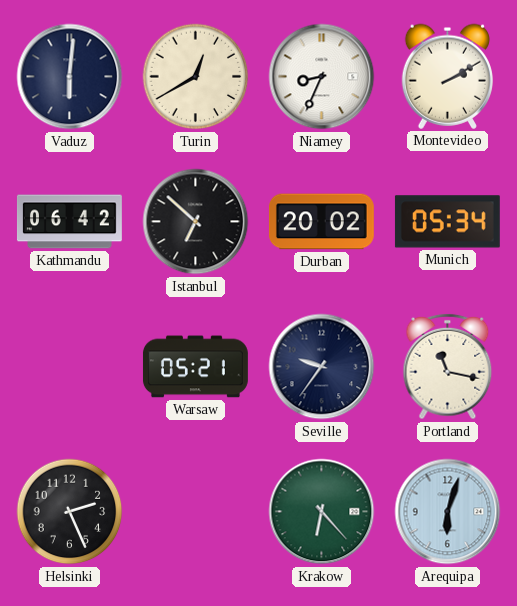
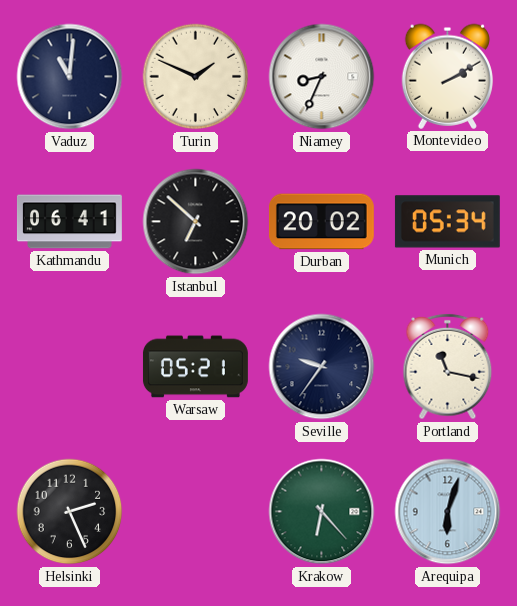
Vaduz: 6:01 -> 11:01
Turin: 12:40 -> 1:49
Kathmandu: 06:42 -> 06:41
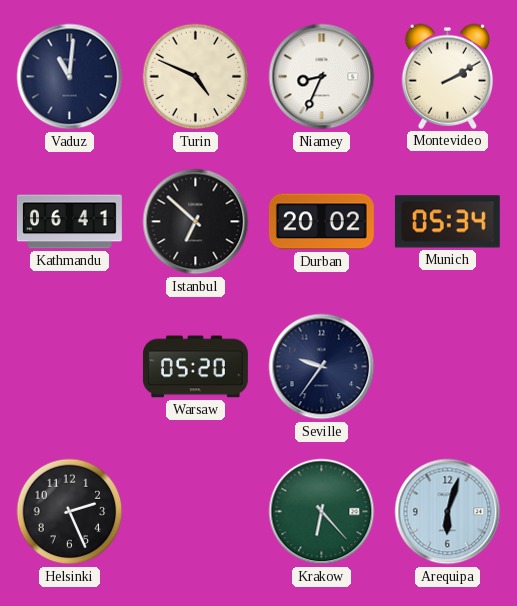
Turin: 1:49 -> 4:49
Warsaw: 05:21 -> 05:20
Portland: 11:17 -> none
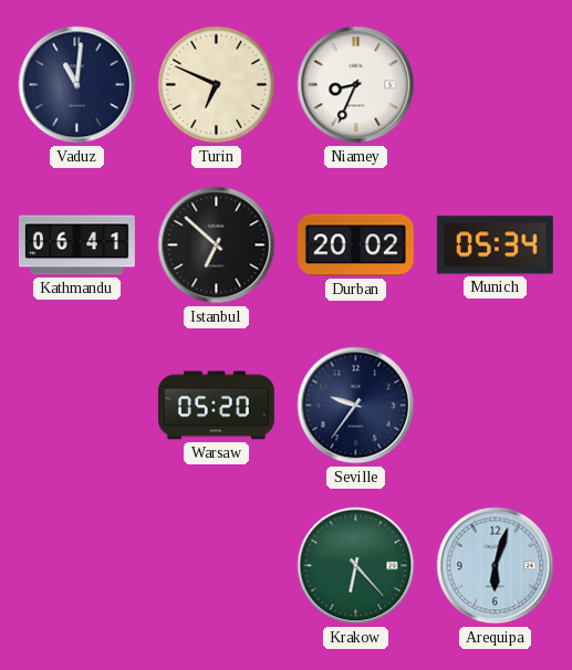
Turin: 4:49 -> 6:49
Montevideo: 2:10 -> none
Helsinki: 2:26 -> none
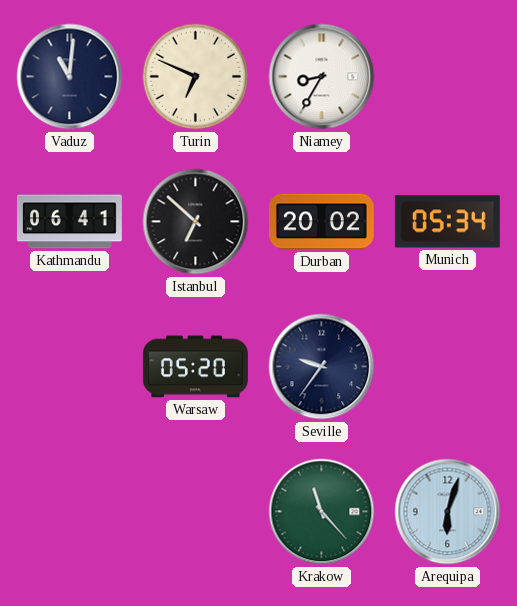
Niamey: 8:34 -> 8:35
Krakow: 6:23 -> 11:23
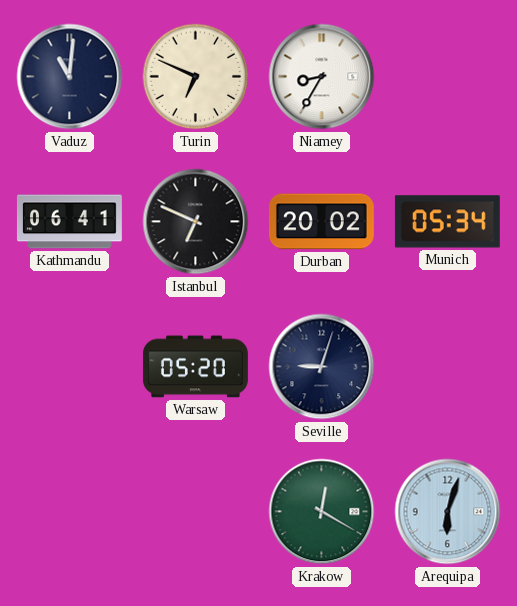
Istanbul: 6:52 -> 6:49
Seville: 9:36 -> 9:03
Krakow: 11:23 -> 12:20
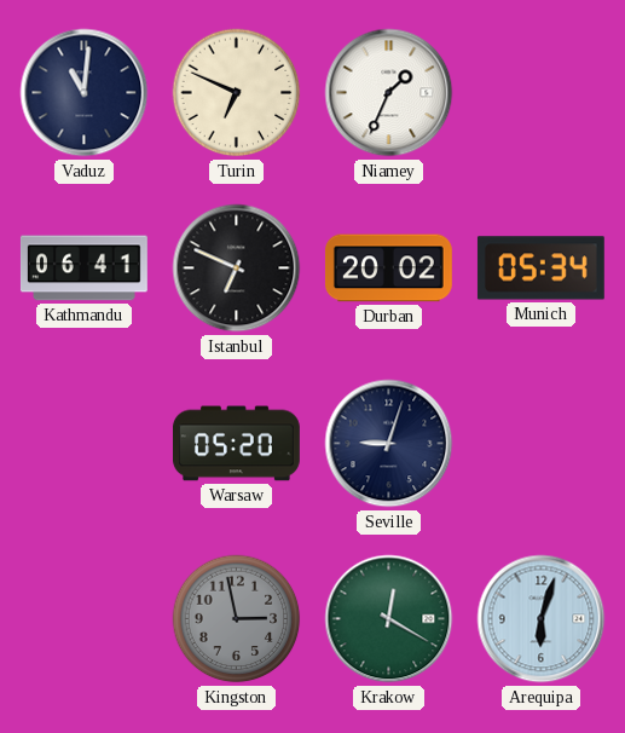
Niamey: 8:35 -> 1:34
Kingston: none -> 2:58
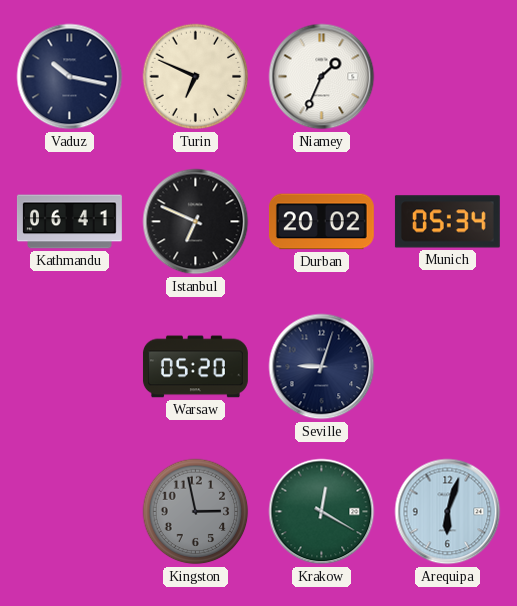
Vaduz: 11:01 -> 10:17
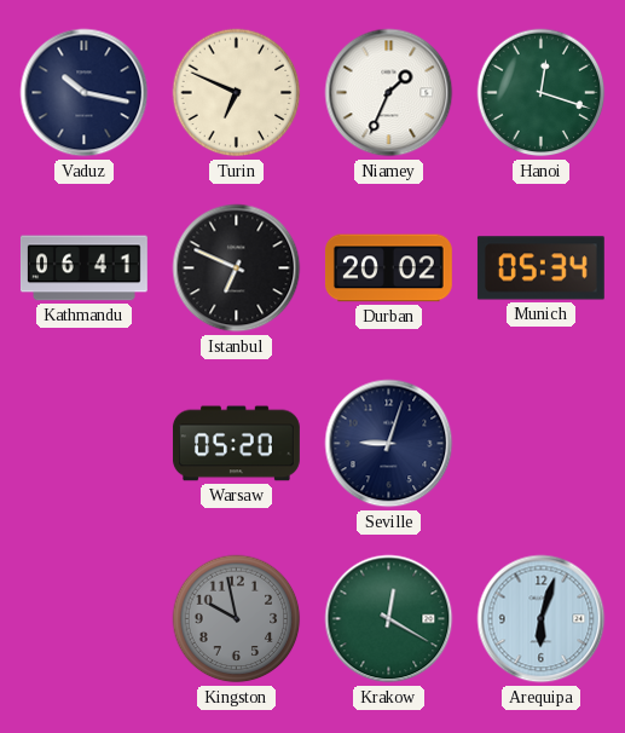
Hanoi: none -> 12:18
Kingston: 2:58 -> 9:58
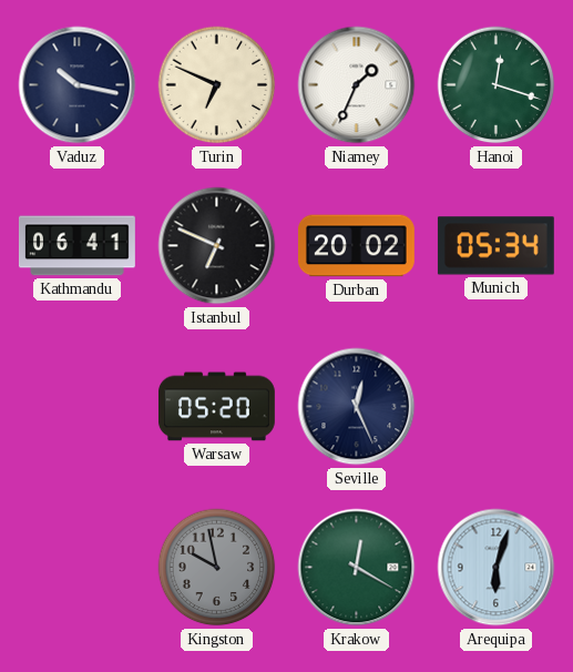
Seville: 9:03 -> 12:26
